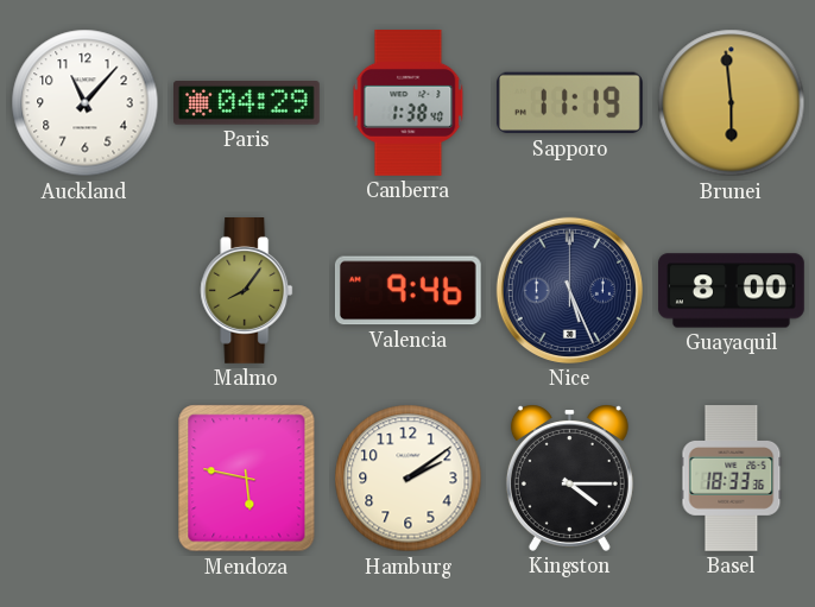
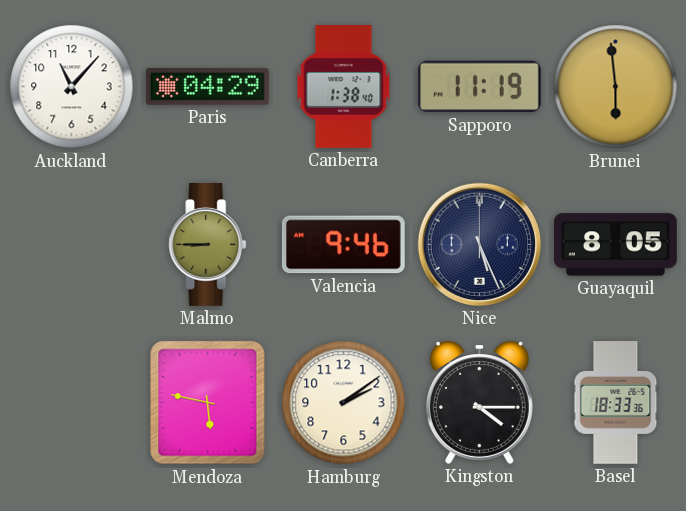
Malmo: 8:06 -> 8:45
Guayaquil: 8:00 -> 8:05
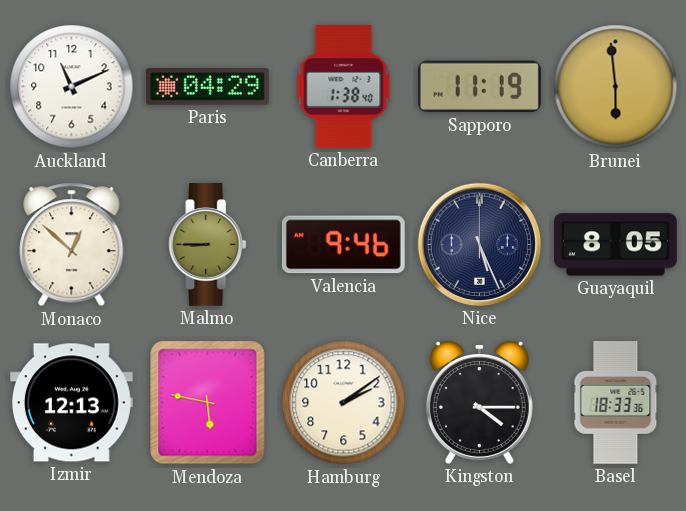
Auckland: 11:07 -> 11:11
Monaco: none -> 12:52
Izmir: none -> 12:13
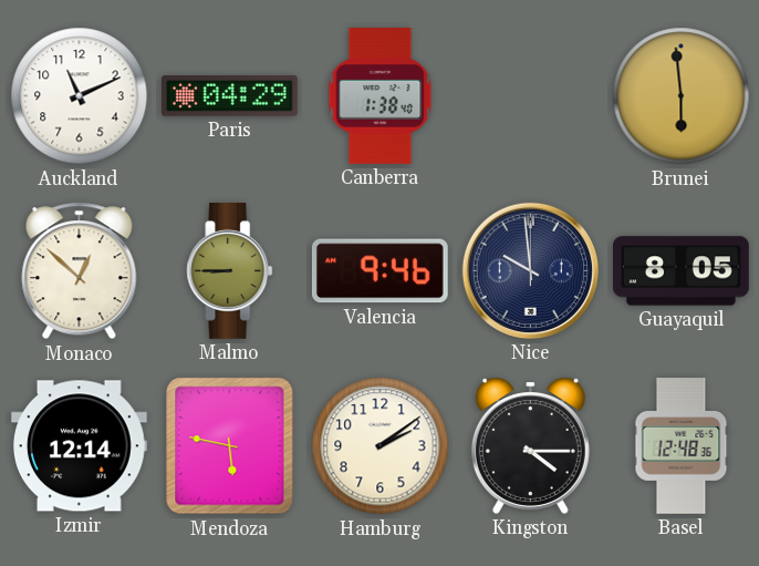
Sapporo: 11:19 -> none
Nice: 5:26 -> 9:59
Izmir: 12:13 -> 12:14
Basel: 18:33 -> 12:48
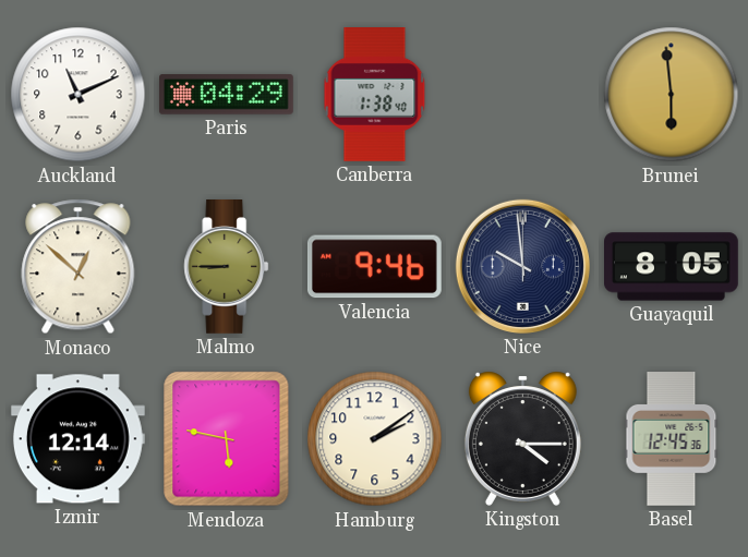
Basel: 12:48 -> 12:45
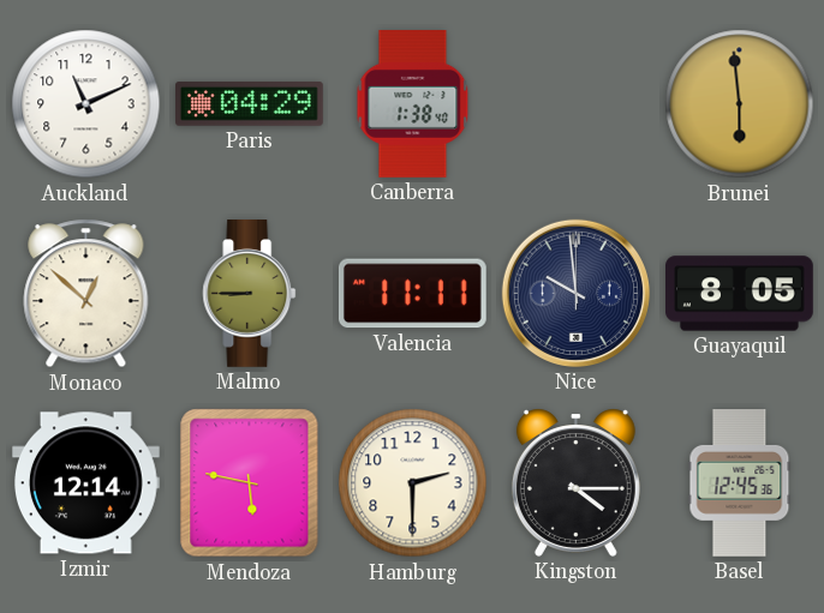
Valencia: 9:46 -> 11:11
Hamburg: 2:09 -> 2:30
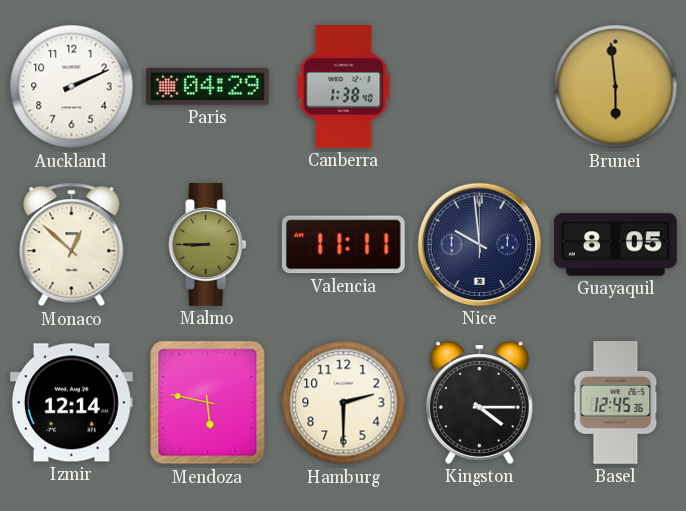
Auckland: 11:11 -> 2:11
